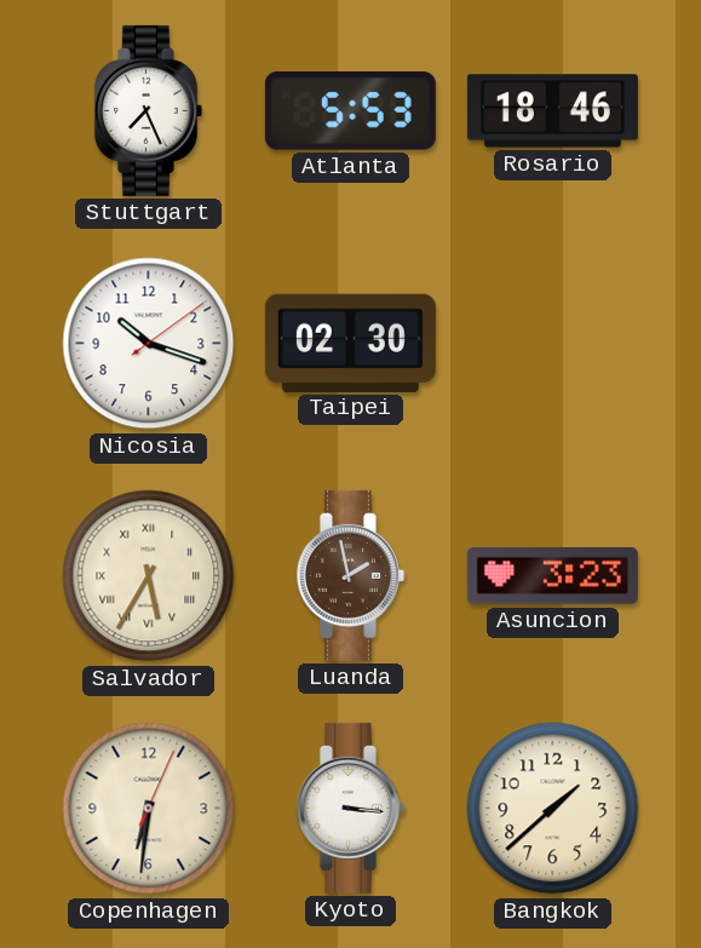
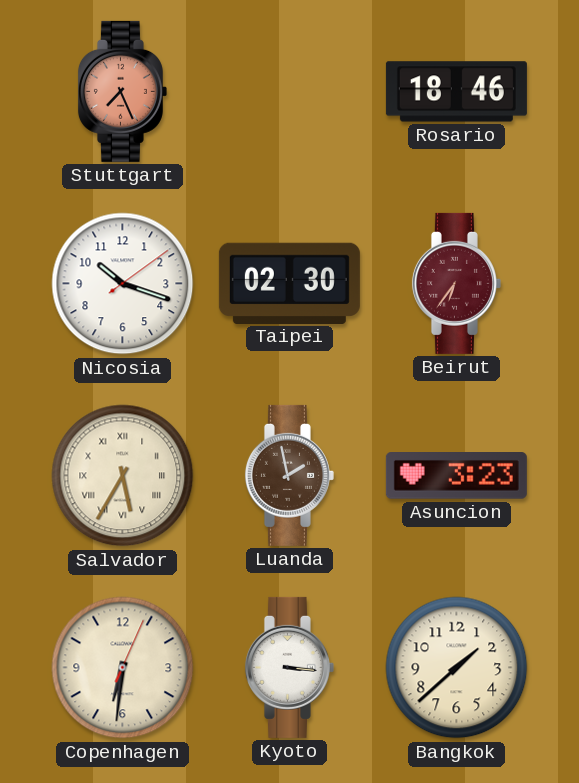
Stuttgart dial: white -> salmon
Atlanta: 5:53 -> none
Beirut: none -> 6:36
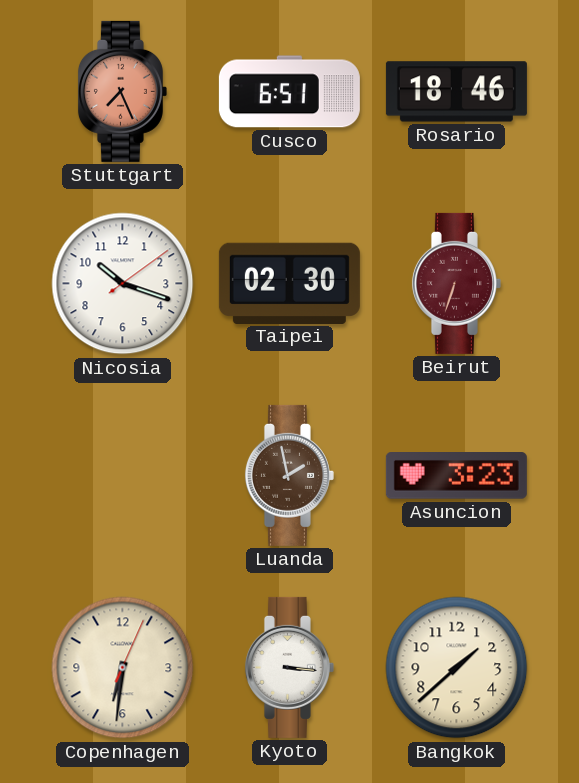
Cusco: none -> 6:51
Beirut: 6:36 -> 6:33
Salvador: 5:35 -> none
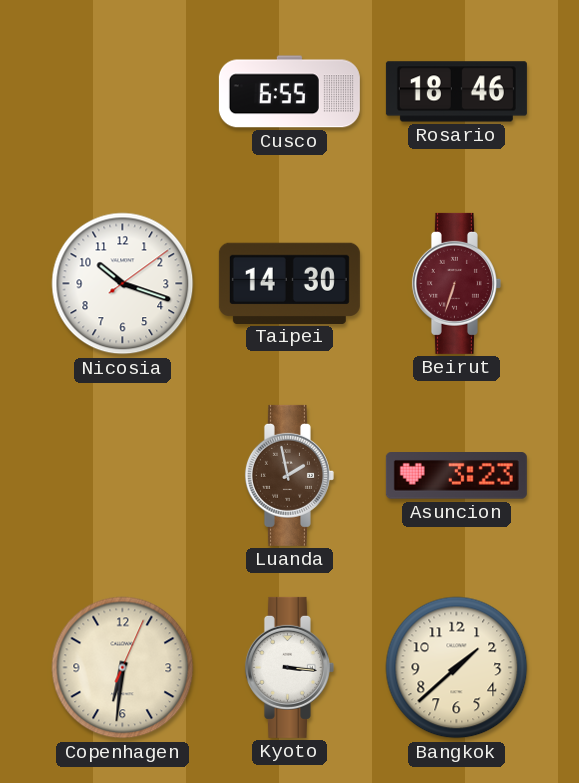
Stuttgart: 7:26 -> none
Cusco: 6:51 -> 6:55
Taipei: 02:30 -> 14:30
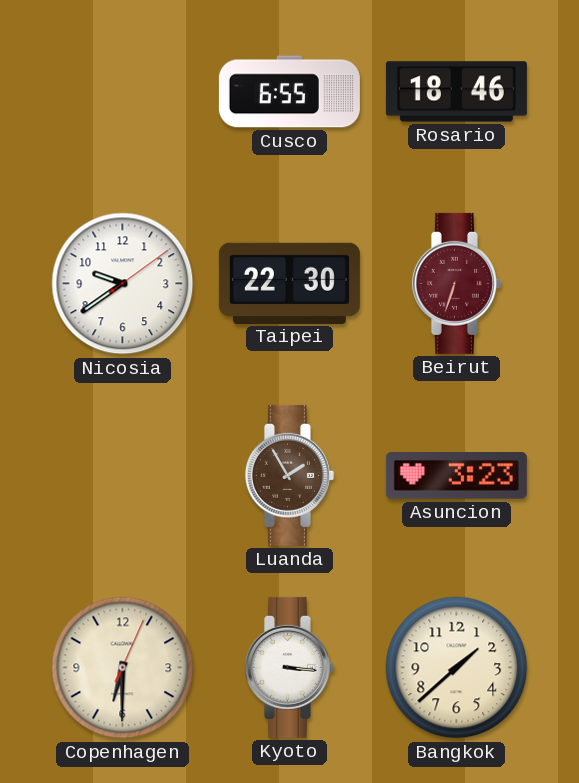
Nicosia: 10:18 -> 9:39
Taipei: 14:30 -> 22:30
Luanda: 1:58 -> 1:55
Copenhagen: 6:31 -> 6:30
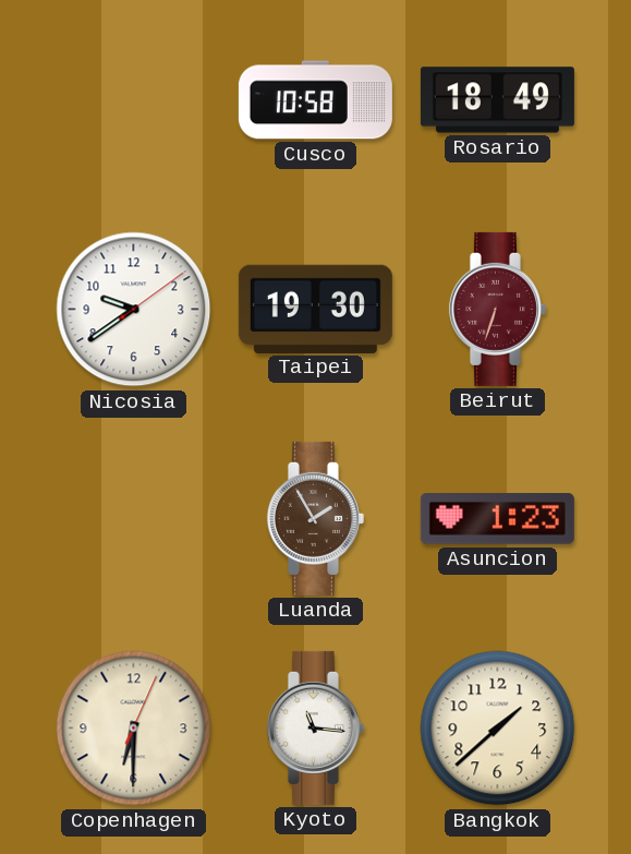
Cusco: 6:55 -> 10:58
Rosario: 18:46 -> 18:49
Taipei: 22:30 -> 19:30
Asuncion: 3:23 -> 1:23
Kyoto: 3:16 -> 11:16
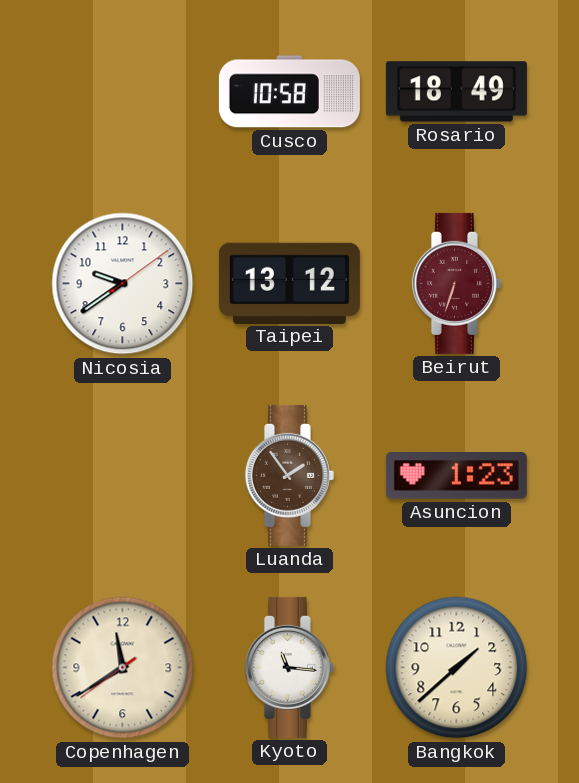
Taipei: 19:30 -> 13:12
Luanda: 1:55 -> 1:54
Copenhagen: 6:30 -> 11:39
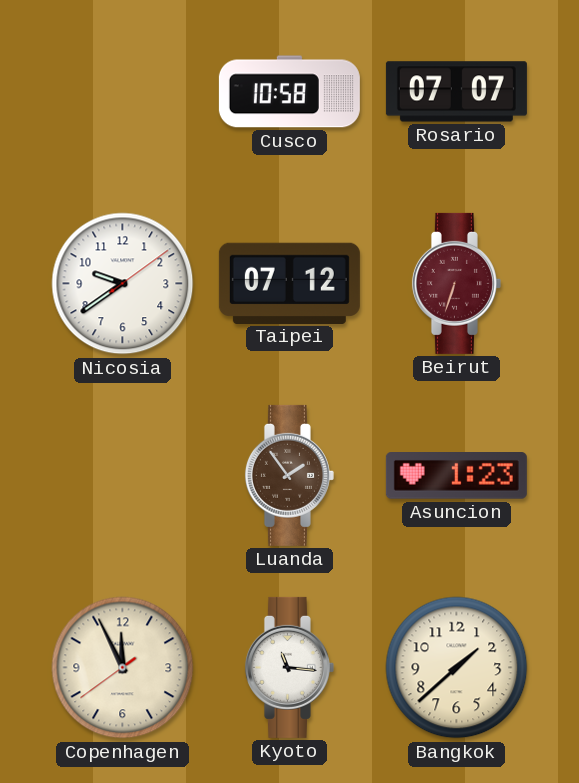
Rosario: 18:49 -> 07:07
Taipei: 13:12 -> 07:12
Copenhagen: 11:39 -> 11:55
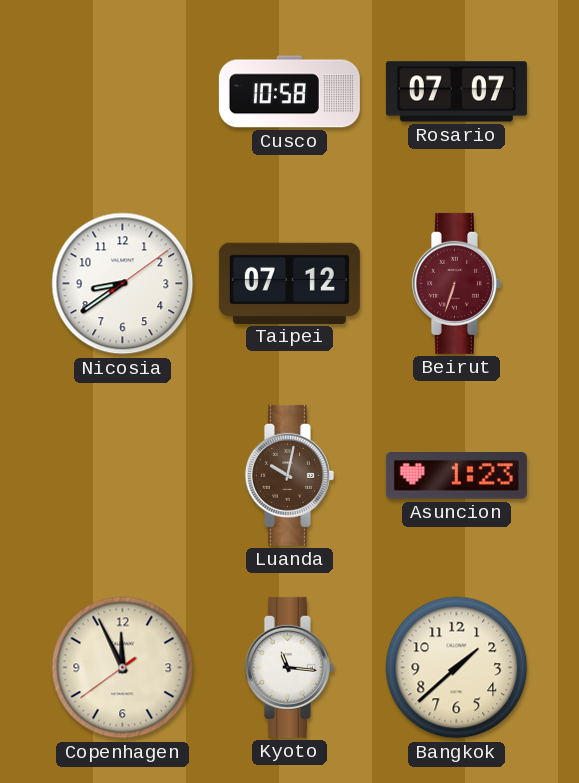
Nicosia: 9:39 -> 8:39
Luanda: 1:54 -> 10:02
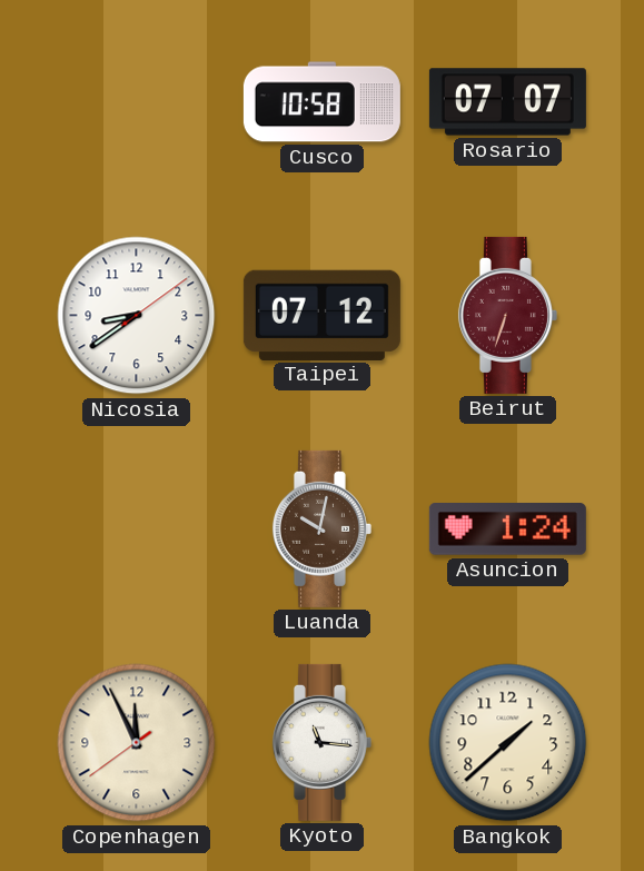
Asuncion: 1:23 -> 1:24
